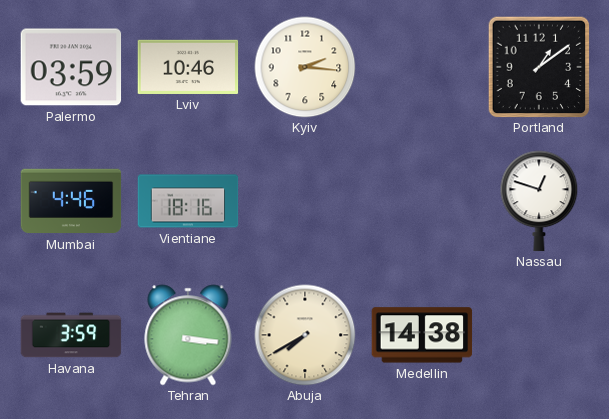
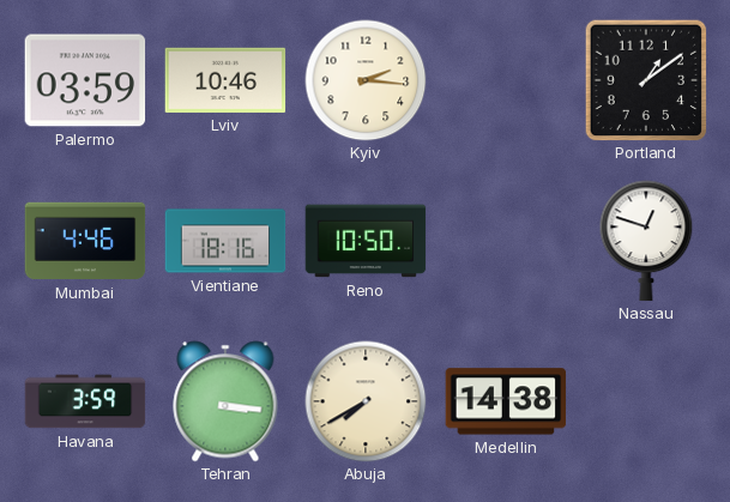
Reno: none -> 10:50
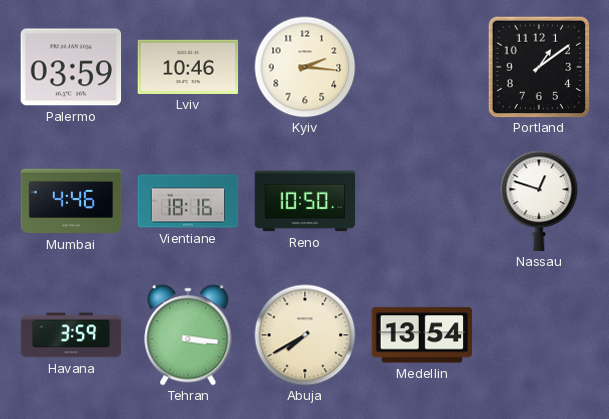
Medellin: 14:38 -> 13:54
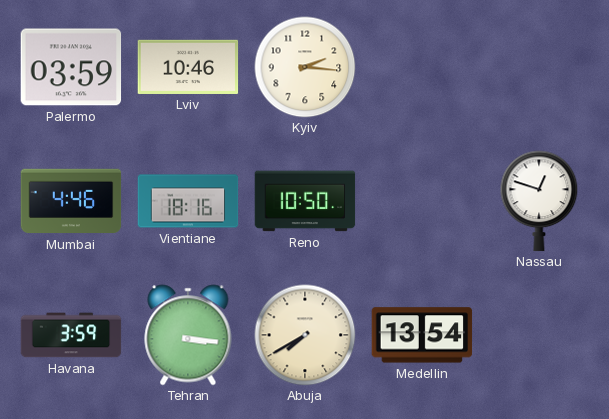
Portland: 1:09 -> none
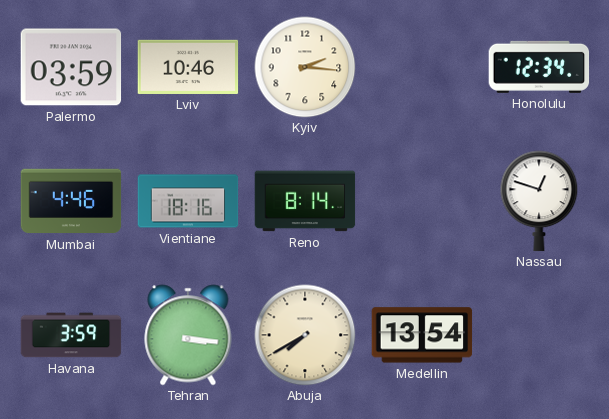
Honolulu: none -> 12:34
Reno: 10:50 -> 8:14
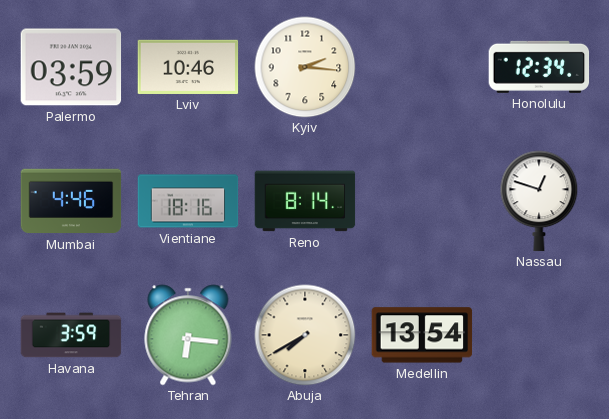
Tehran: 3:16 -> 6:16
